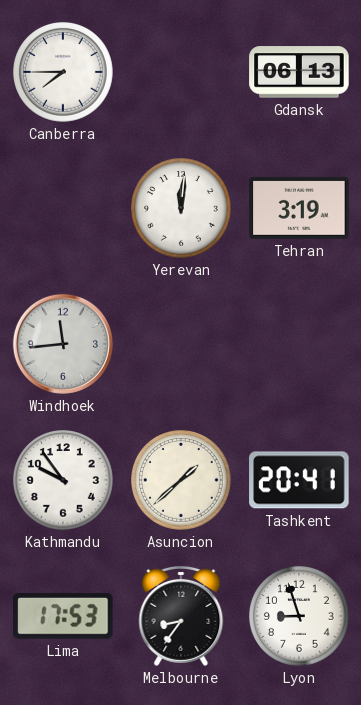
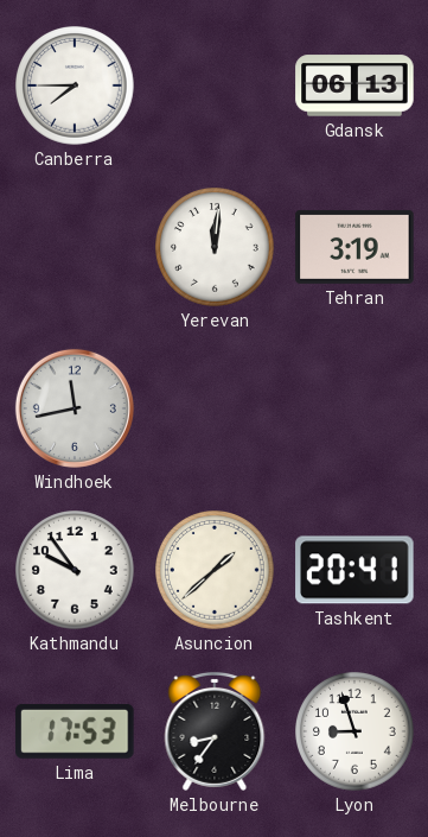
Windhoek: 11:44 -> 11:43
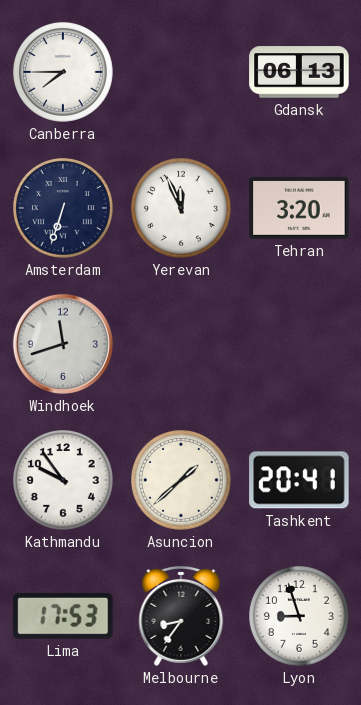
Amsterdam: none -> 6:33
Yerevan: 12:01 -> 11:56
Tehran: 3:19 -> 3:20
Windhoek: 11:43 -> 11:42
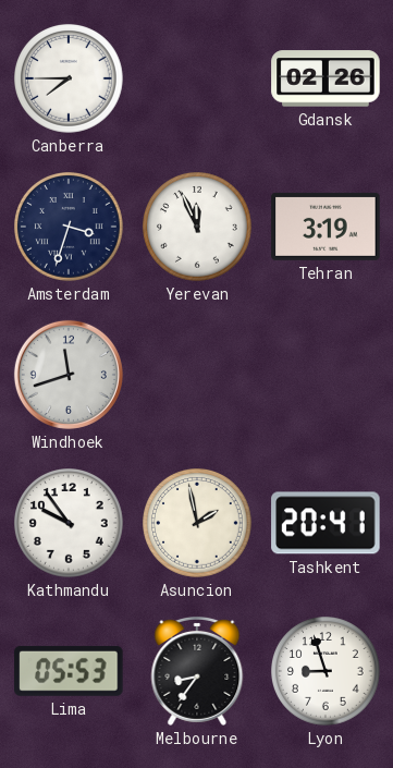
Gdansk: 06:13 -> 02:26
Amsterdam: 6:33 -> 3:33
Tehran: 3:20 -> 3:19
Asuncion: 1:38 -> 1:58
Lima: 17:53 -> 05:53
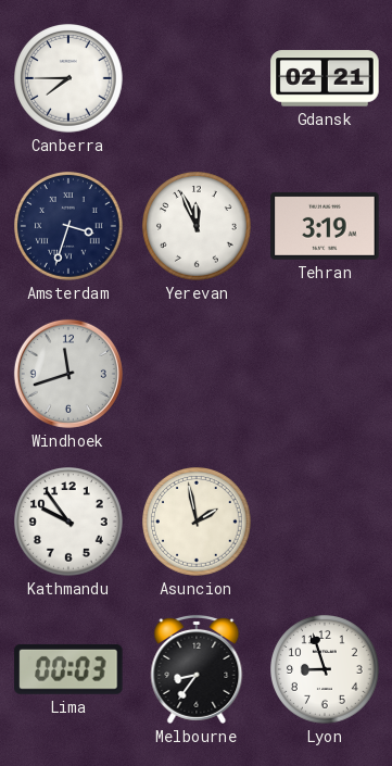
Gdansk: 02:26 -> 02:21
Tashkent: 20:41 -> none
Lima: 05:53 -> 00:03
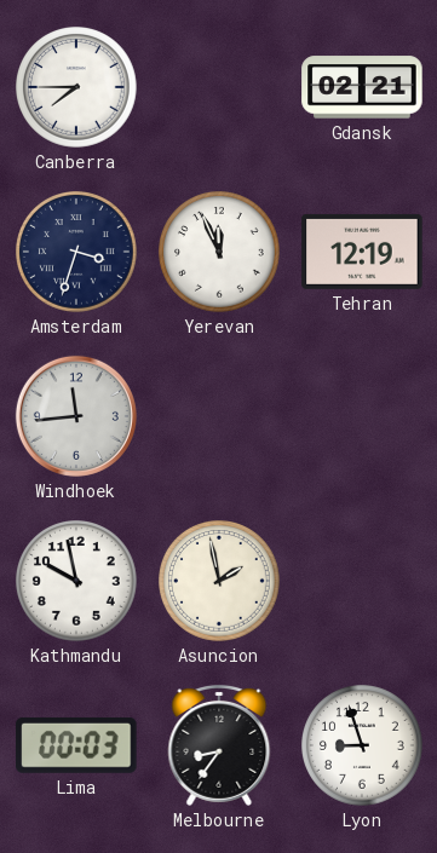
Tehran: 3:19 -> 12:19
Windhoek: 11:42 -> 11:44
Kathmandu: 9:54 -> 9:58
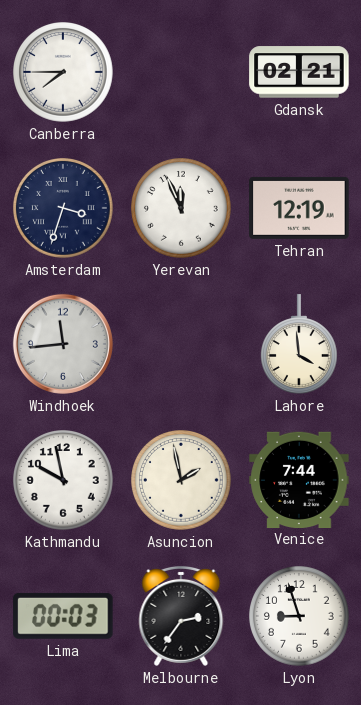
Lahore: none -> 3:59
Venice: none -> 7:44
Melbourne: 8:36 -> 2:36
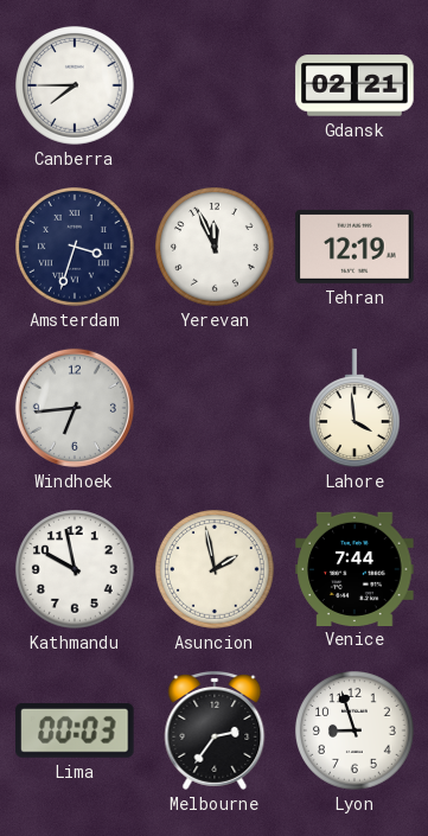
Windhoek: 11:44 -> 6:44
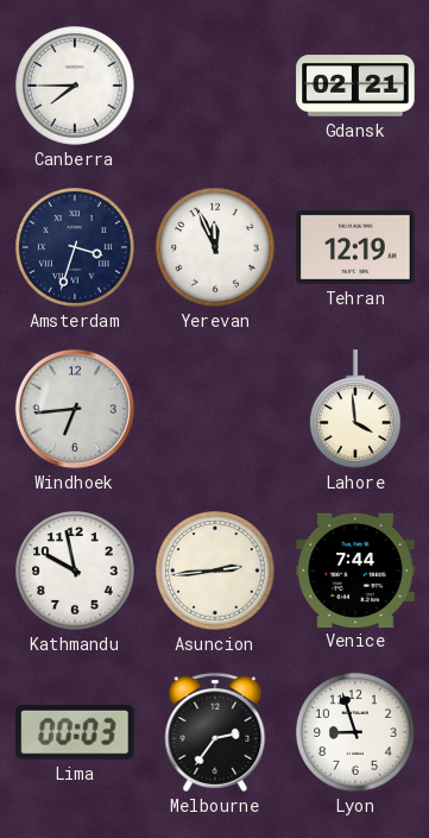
Asuncion: 1:58 -> 2:44
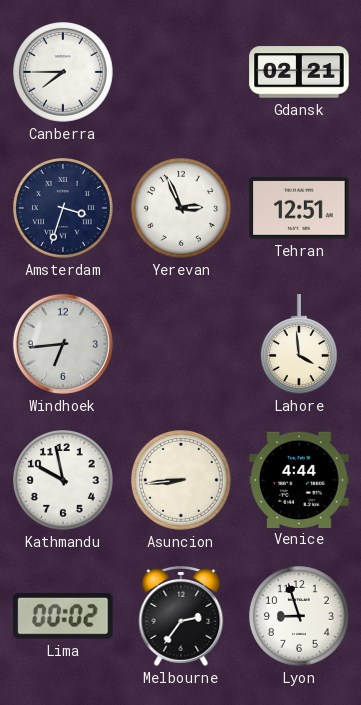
Yerevan: 11:56 -> 2:56
Tehran: 12:19 -> 12:51
Asuncion: 2:44 -> 8:44
Venice: 7:44 -> 4:44
Lima: 00:03 -> 00:02
